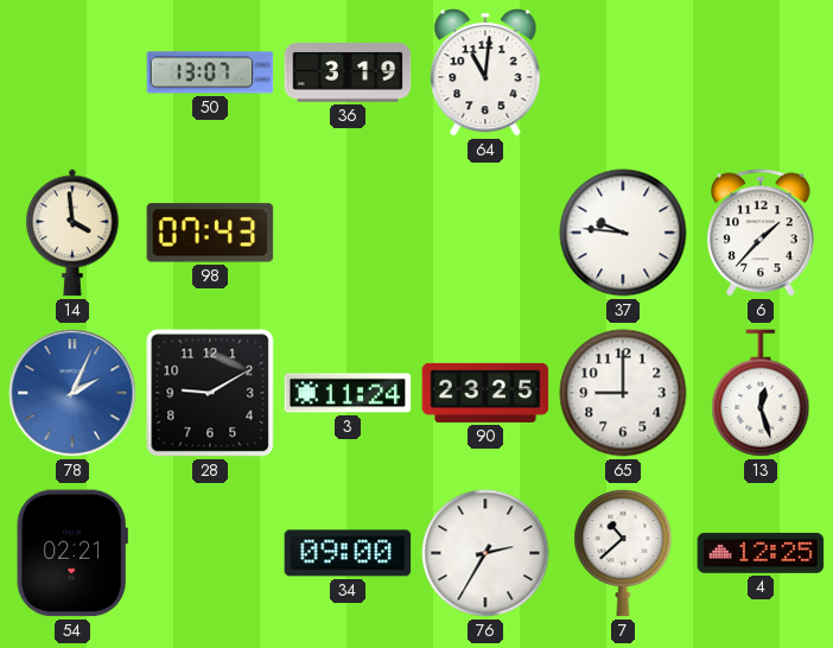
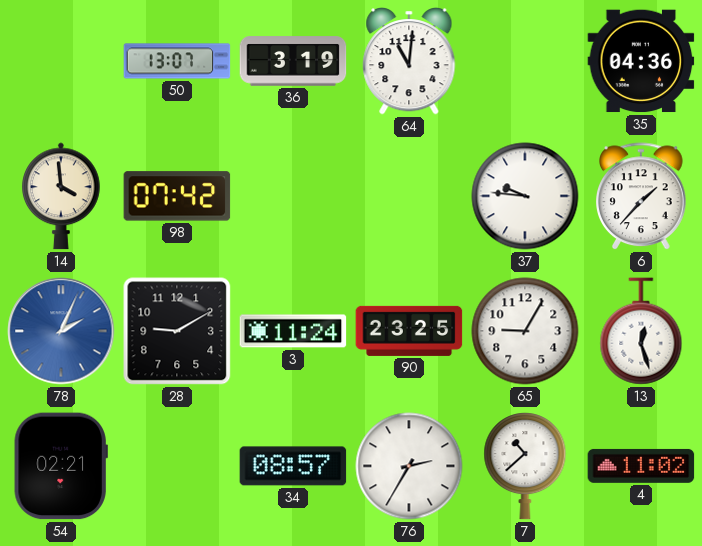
35: none -> 04:36
98: 07:43 -> 07:42
65: 9:00 -> 9:05
34: 09:00 -> 08:57
4: 12:25 -> 11:02
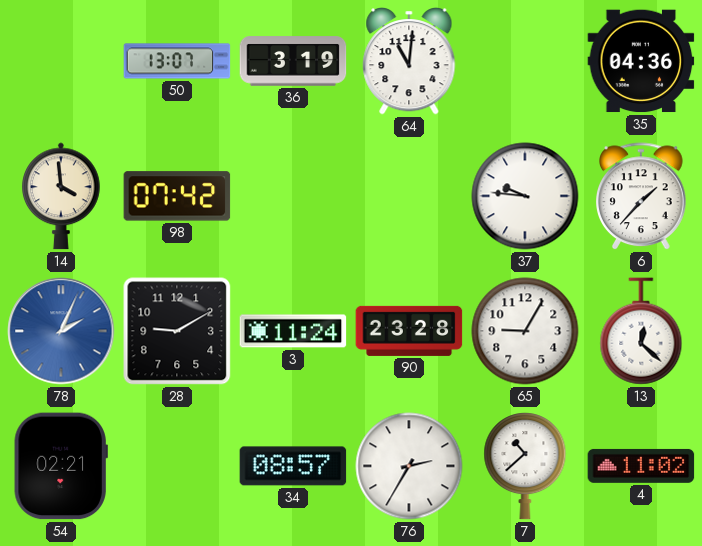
90: 23:25 -> 23:28
13: 12:27 -> 12:22
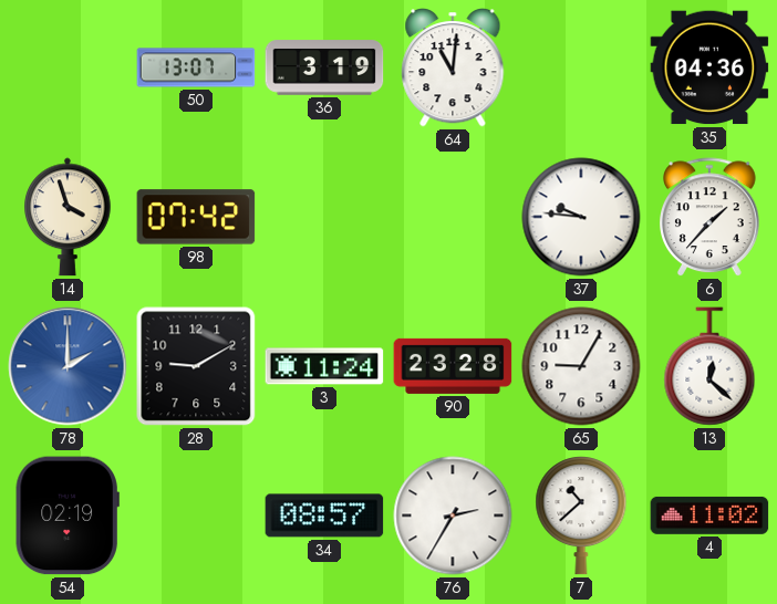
14: 3:59 -> 3:57
78: 2:04 -> 2:00
54: 02:21 -> 02:19
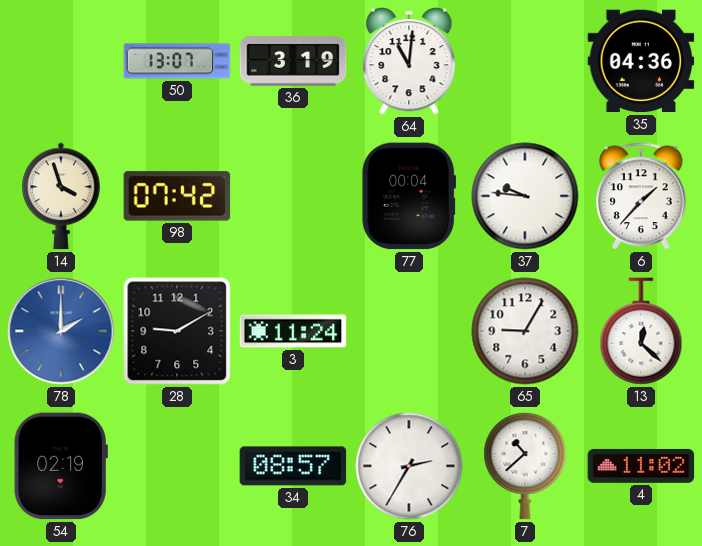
77: none -> 00:04
90: 23:28 -> none
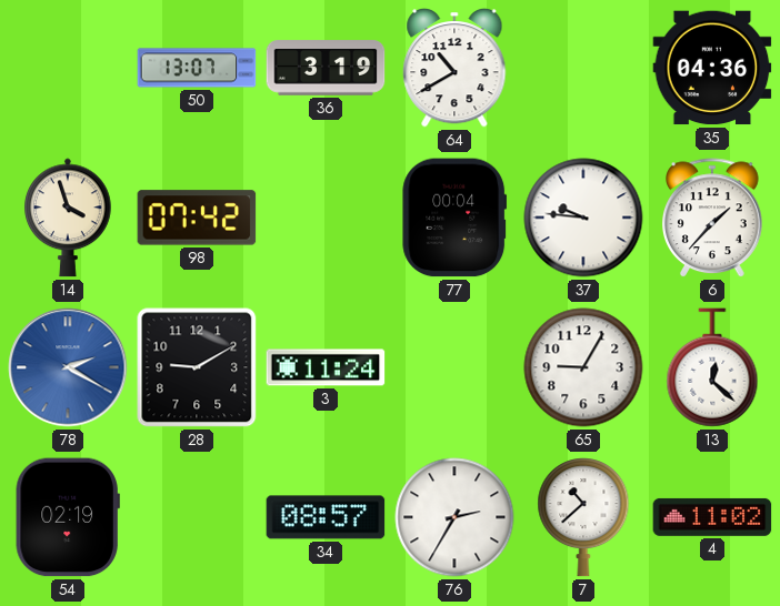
64: 11:01 -> 10:40
78: 2:00 -> 2:20
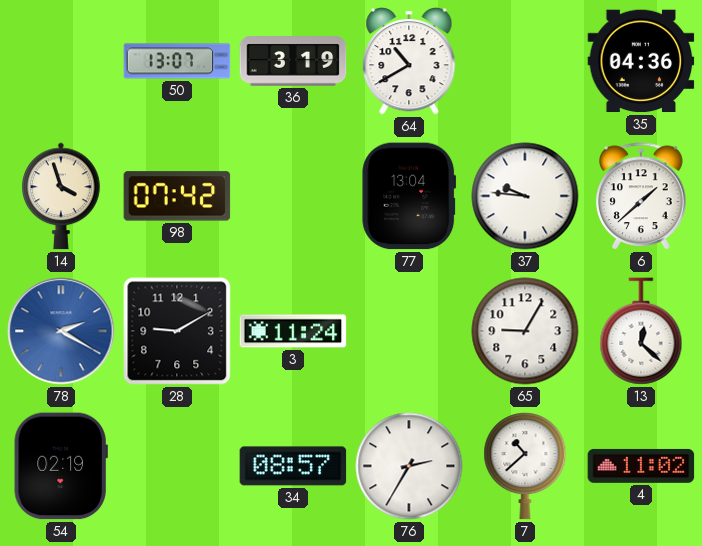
77: 00:04 -> 13:04
6: 1:37 -> 1:38
